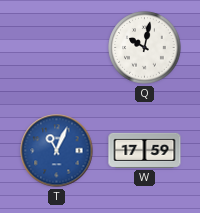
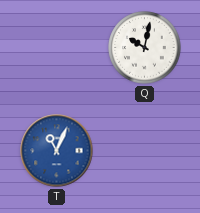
W: 17:59 -> none
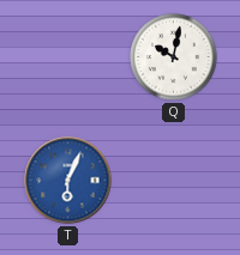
T: 11:04 -> 6:04
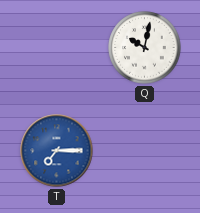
T: 6:04 -> 7:15
